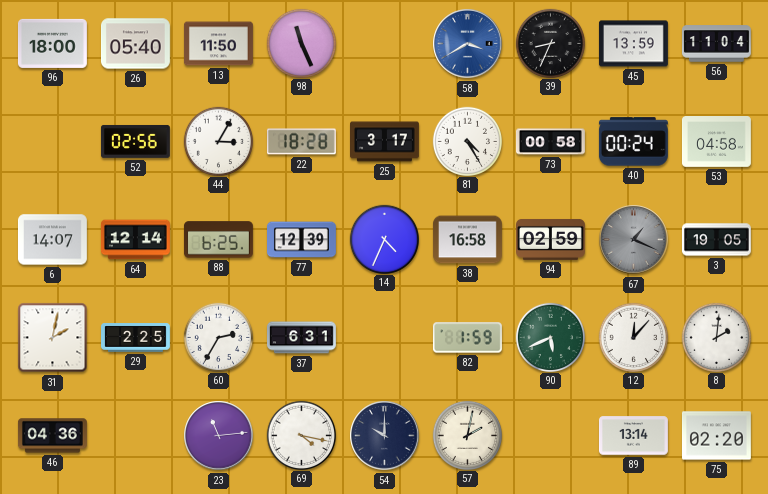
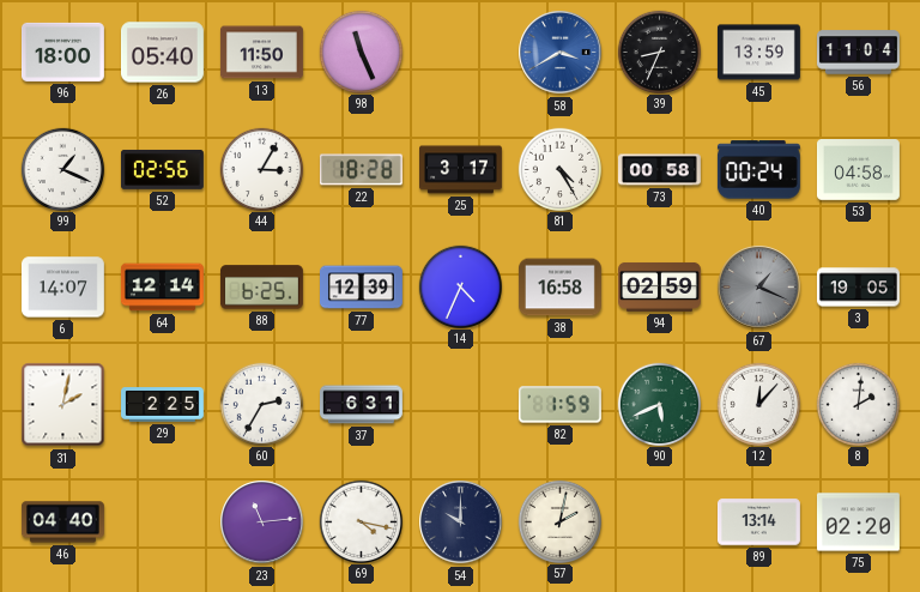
99: none -> 1:19
46: 04:36 -> 04:40
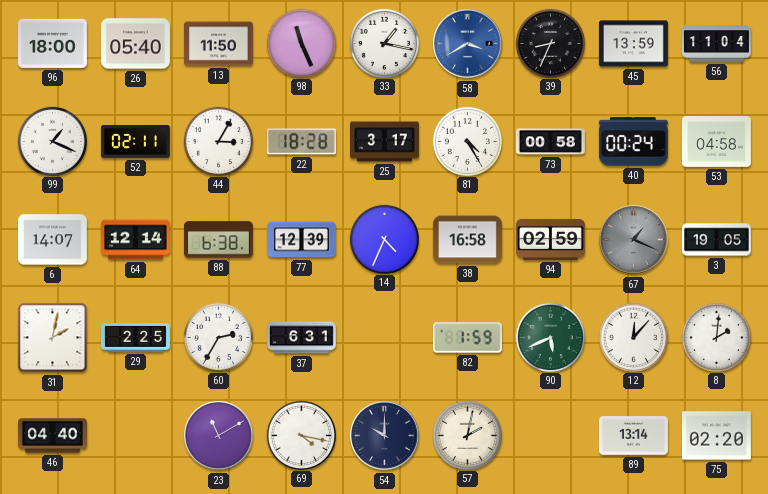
33: none -> 1:17
52: 02:56 -> 02:11
88: 6:25 -> 6:38
23: 11:14 -> 11:10
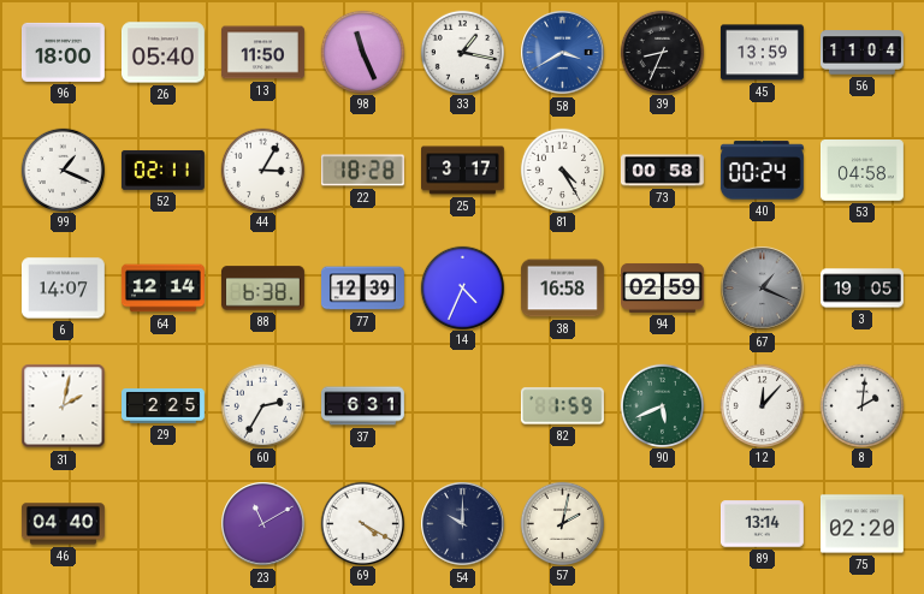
69: 4:17 -> 4:20
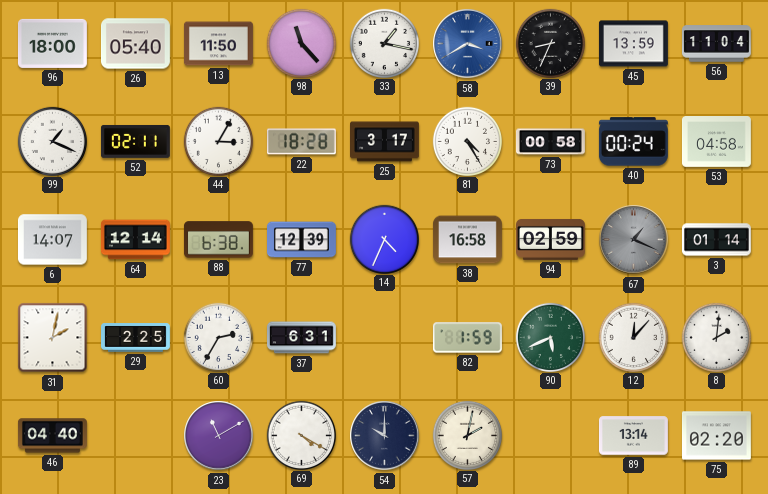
98: 11:26 -> 11:23
3: 19:05 -> 01:14
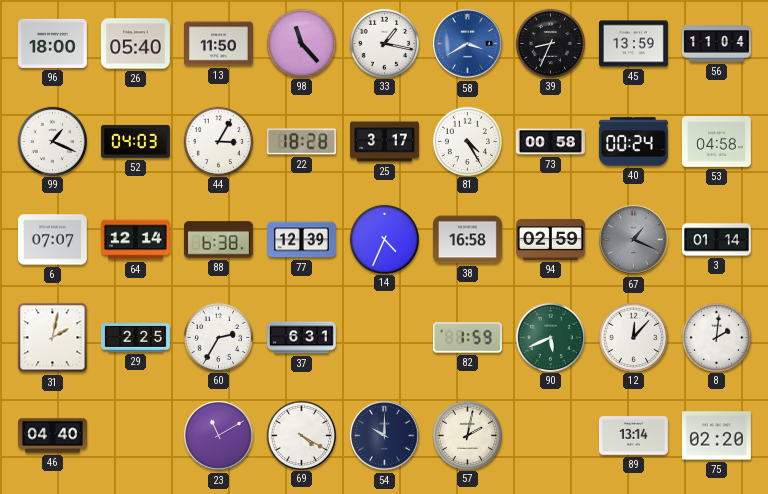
52: 02:11 -> 04:03
6: 14:07 -> 07:07
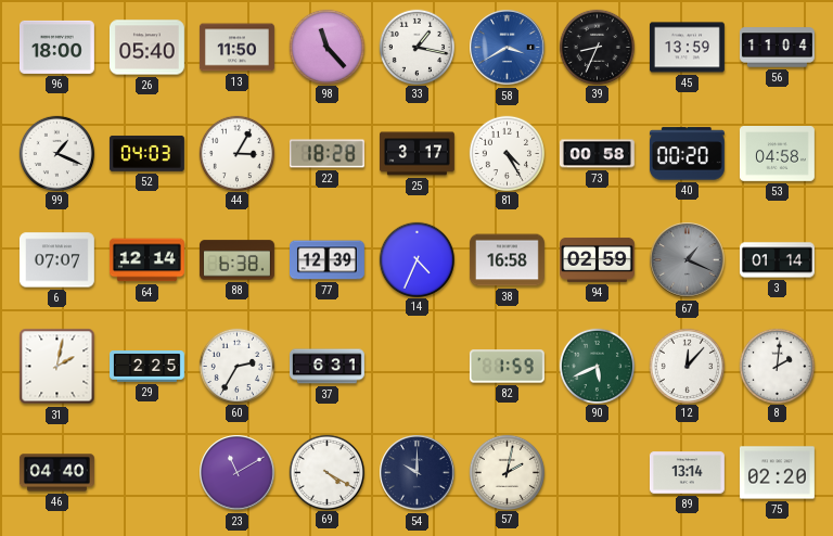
40: 00:24 -> 00:20
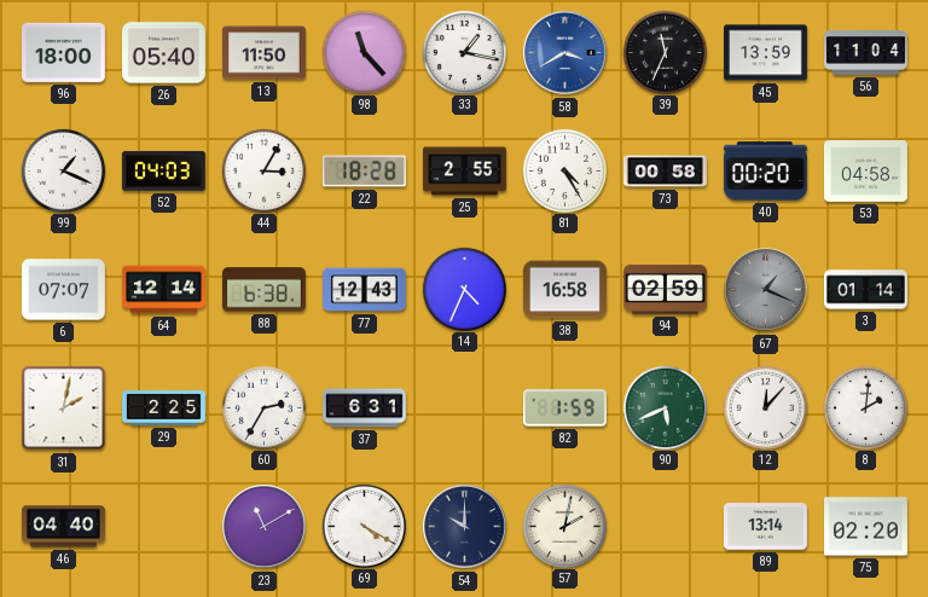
39: 8:34 -> 11:34
25: 3:17 -> 2:55
77: 12:39 -> 12:43
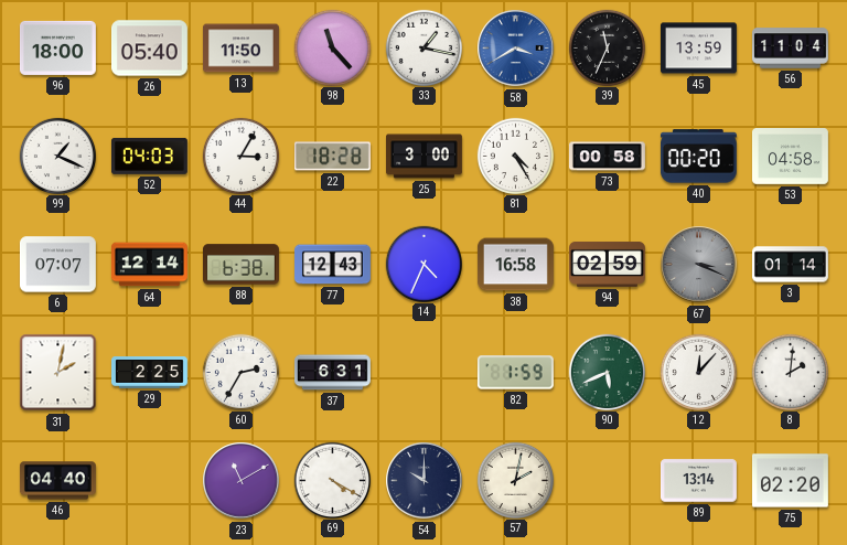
25: 2:55 -> 3:00
67: 1:19 -> 3:19
